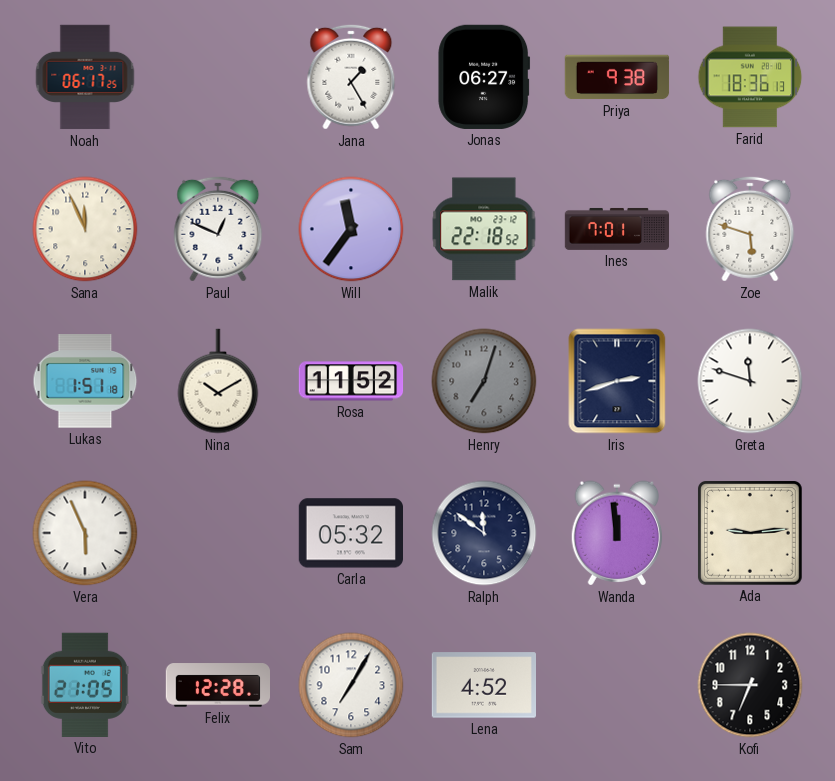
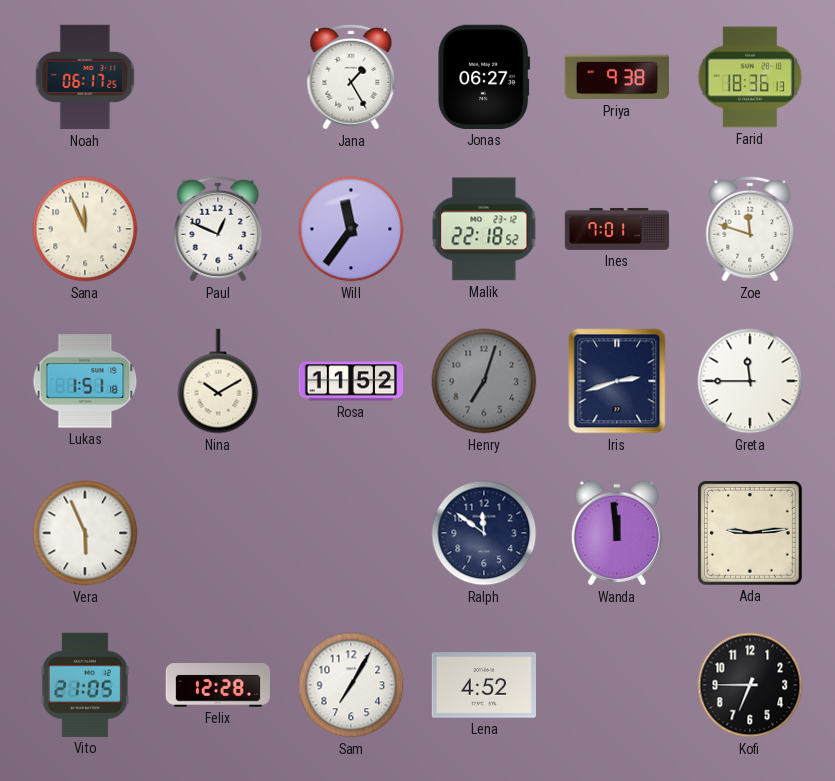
Zoe: 5:48 -> 11:48
Greta: 11:48 -> 11:45
Carla: 05:32 -> none
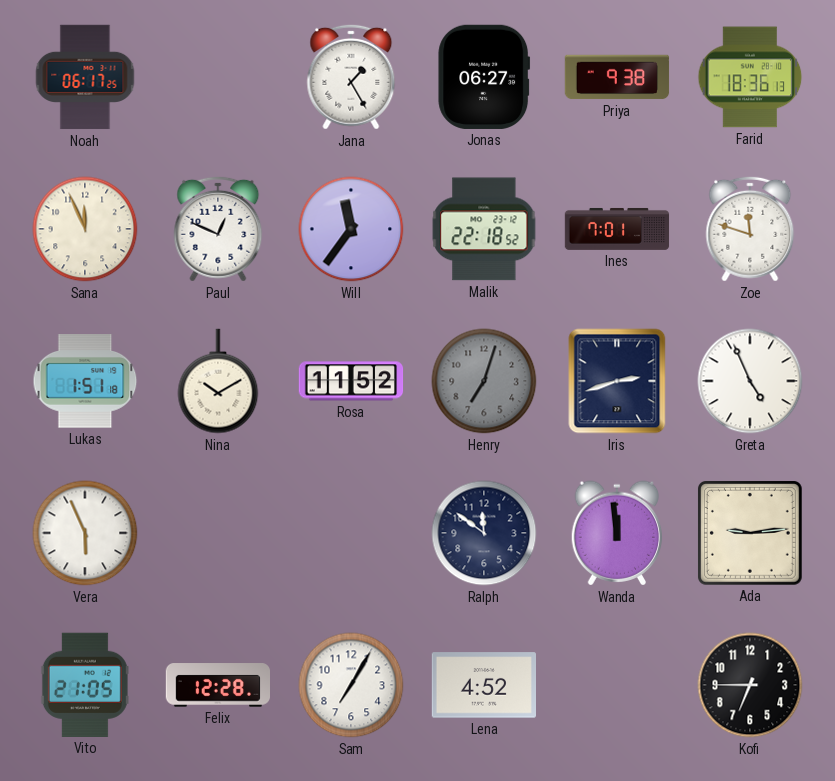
Greta: 11:45 -> 4:56
